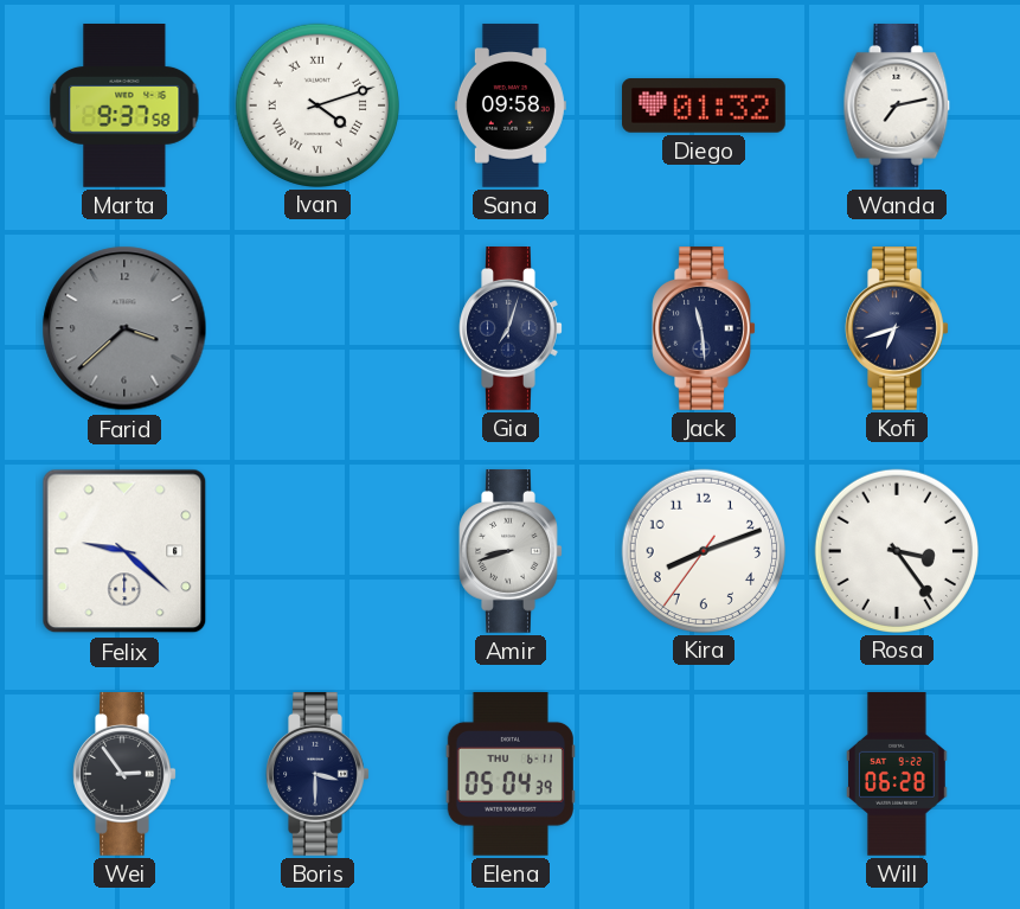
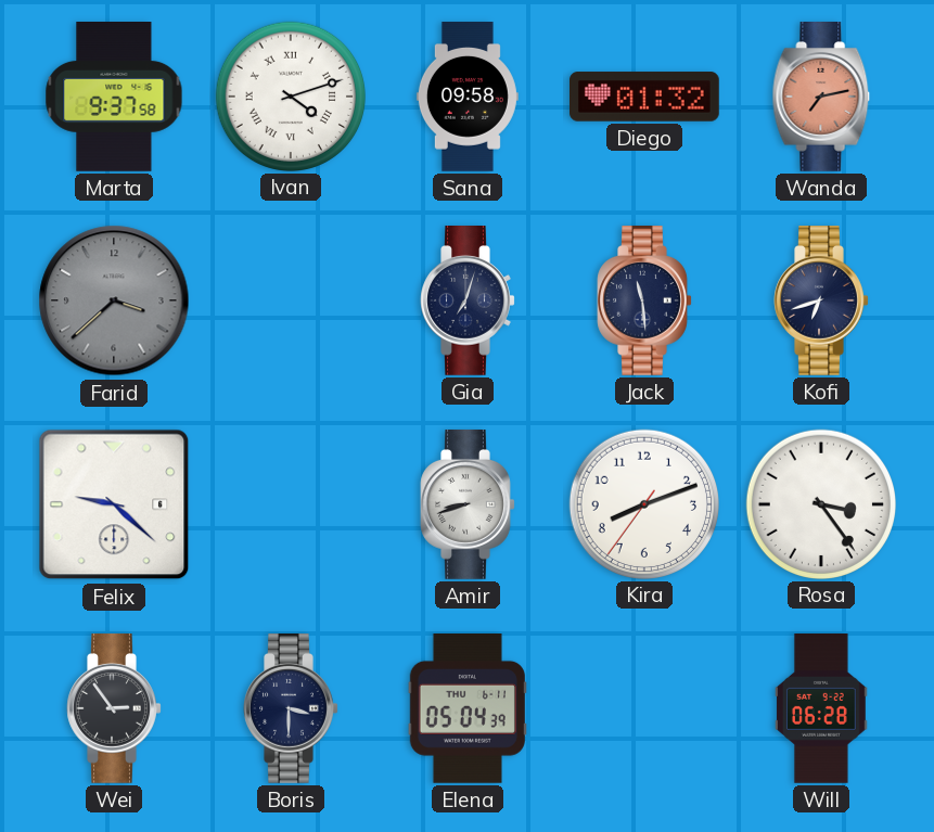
Wanda dial: white -> salmon
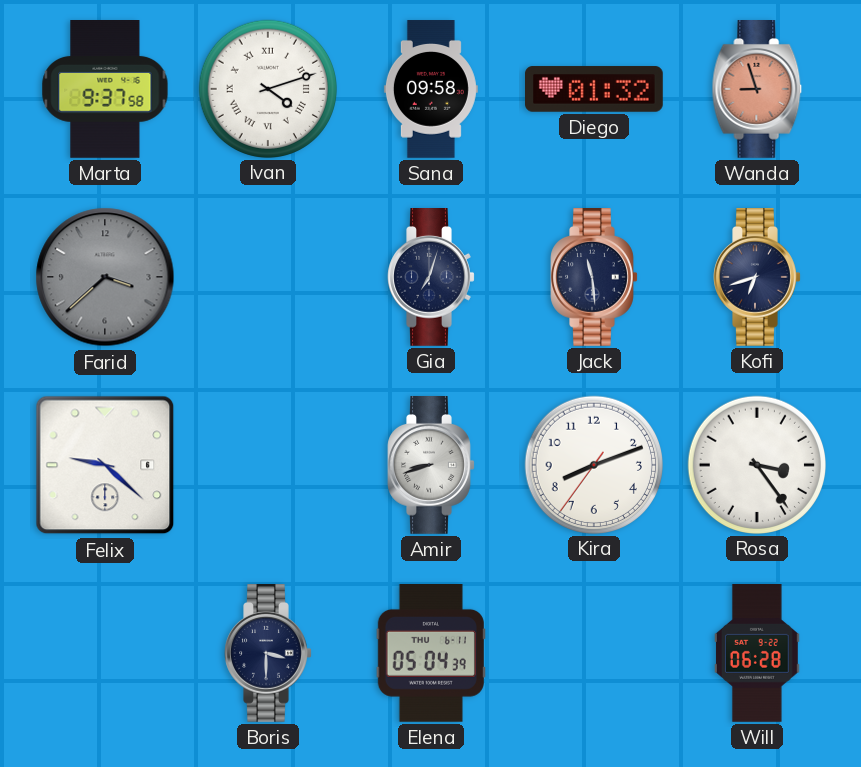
Wanda: 7:13 -> 8:57
Wei: 2:54 -> none
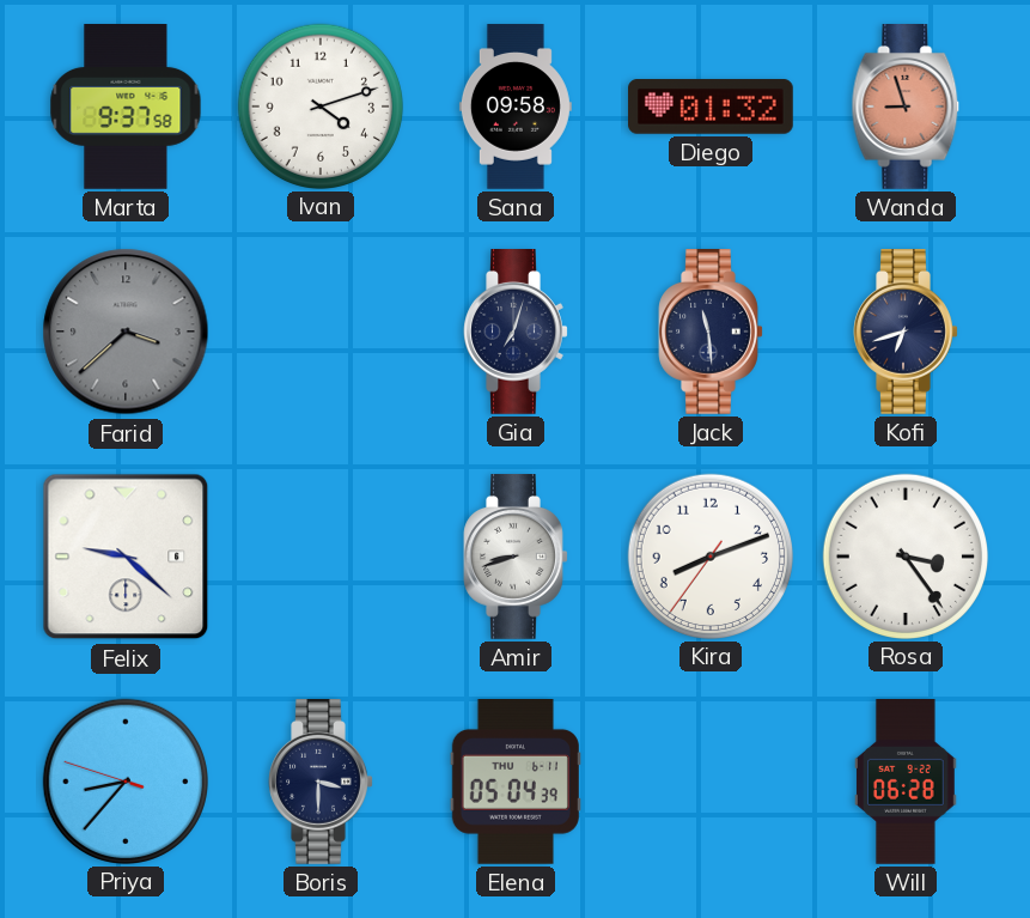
Ivan numerals: Roman -> Arabic
Priya: none -> 8:36
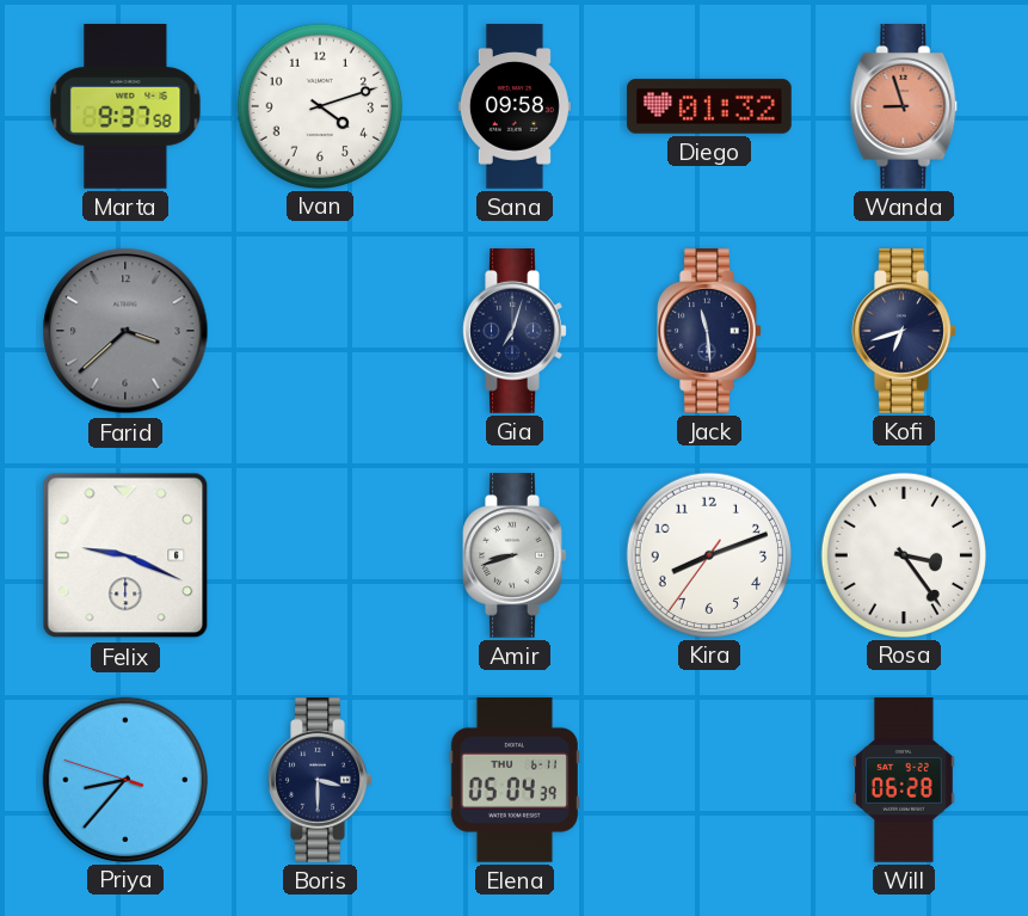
Felix: 9:22 -> 9:19
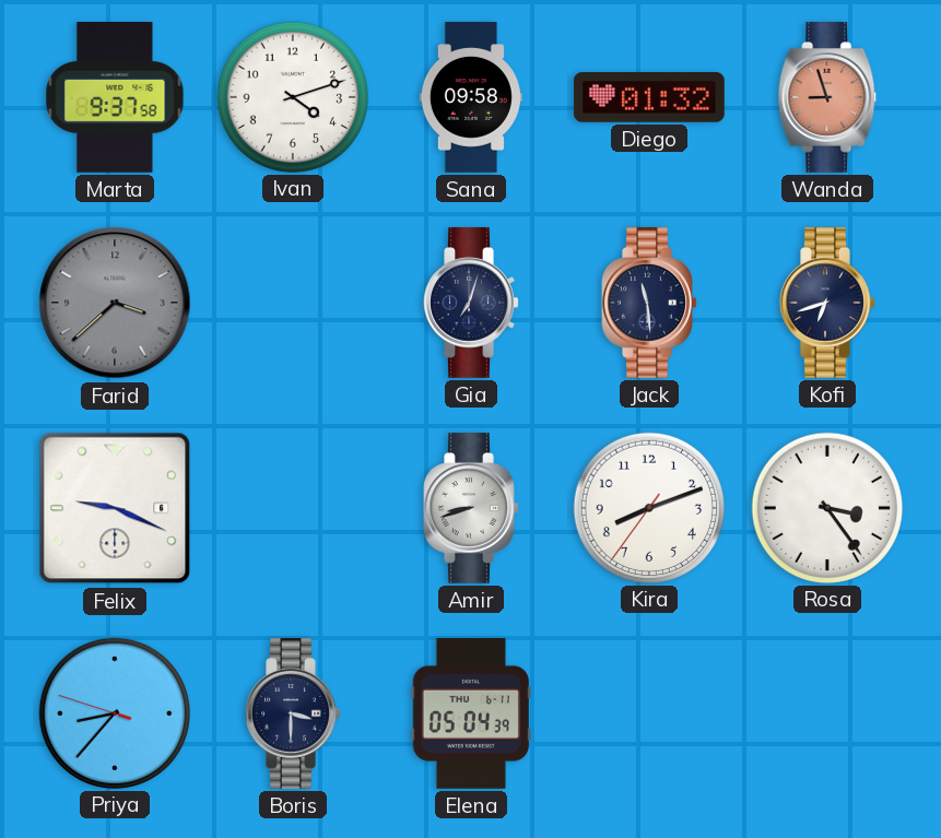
Will: 06:28 -> none
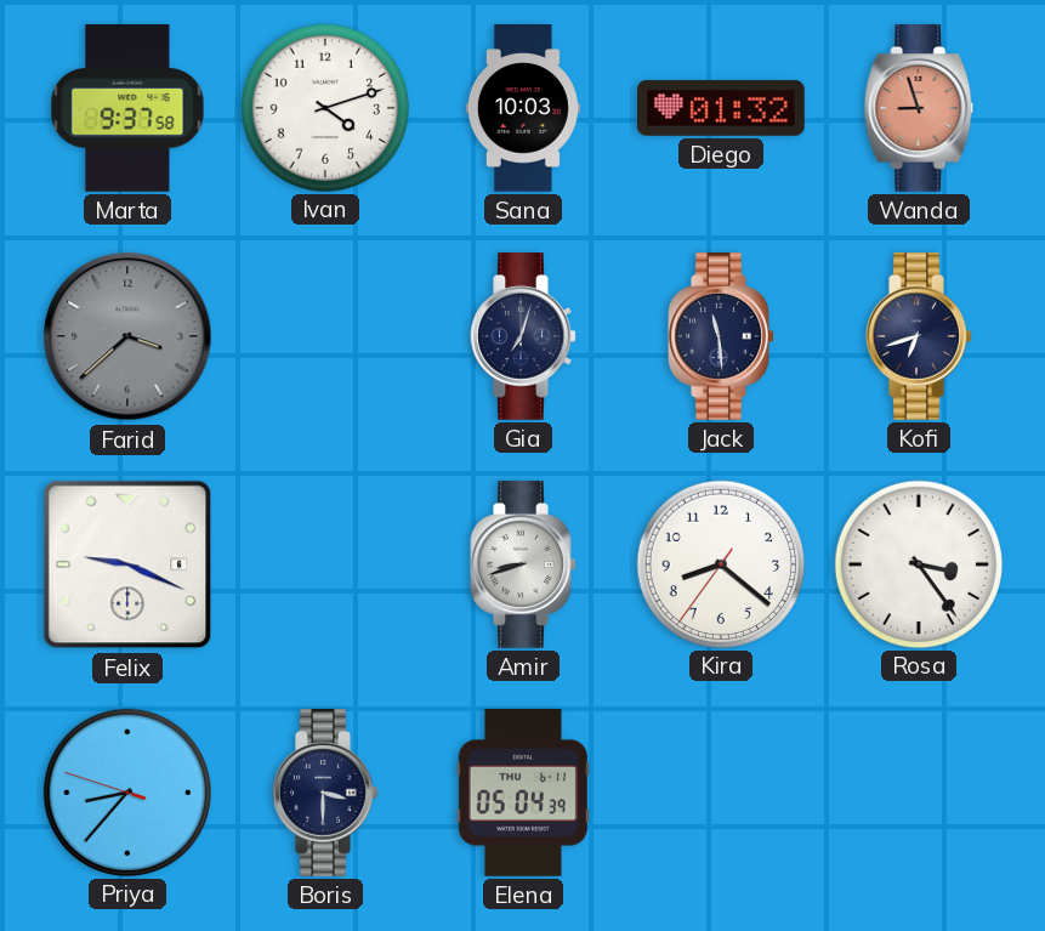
Sana: 09:58 -> 10:03
Kira: 8:11 -> 8:21
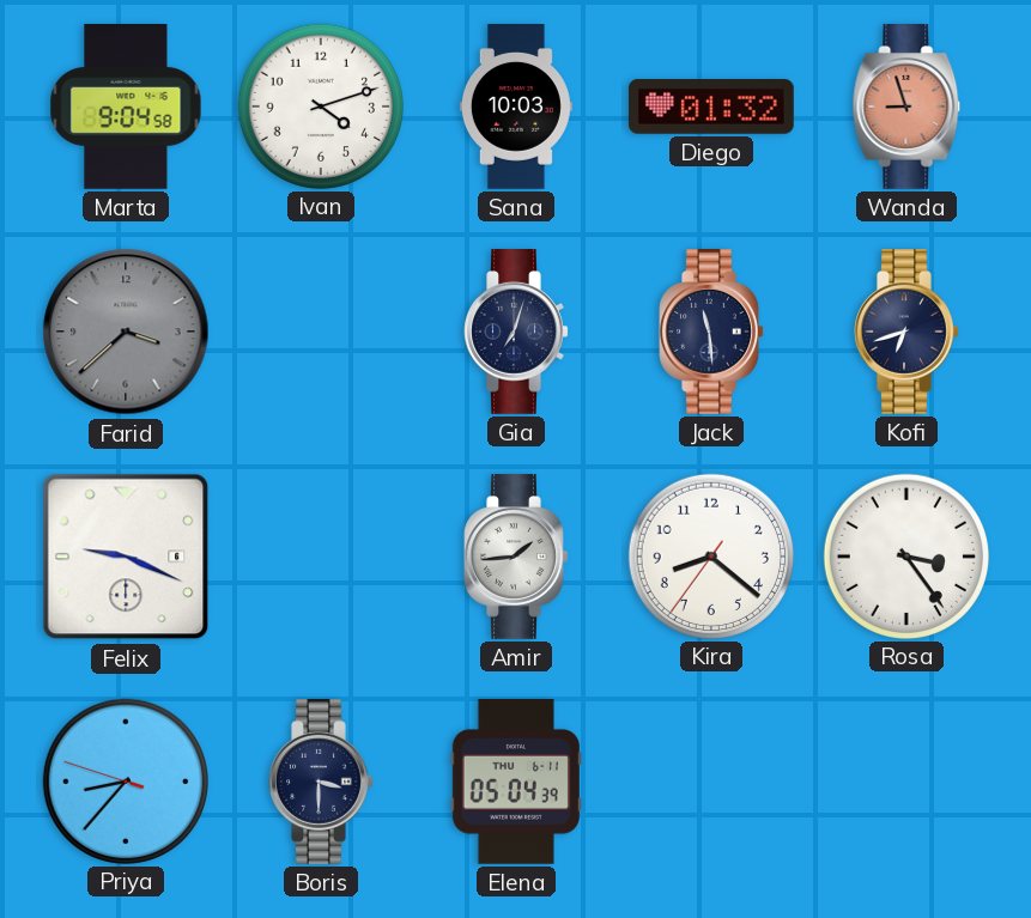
Marta: 9:37 -> 9:04
Amir: 8:42 -> 1:44
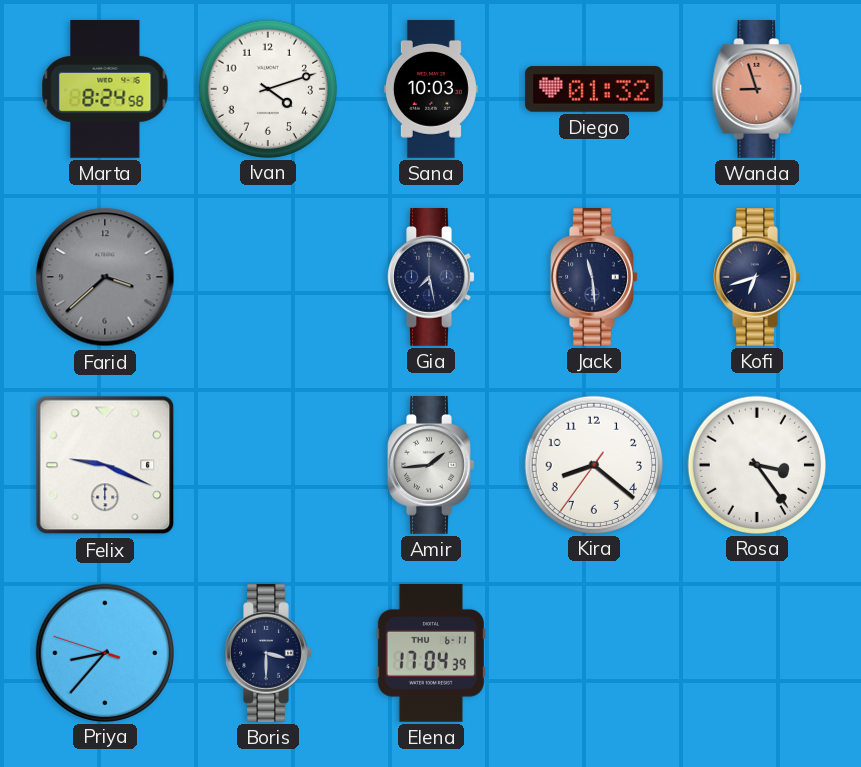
Marta: 9:04 -> 8:24
Gia: 7:03 -> 7:28
Elena: 05:04 -> 17:04
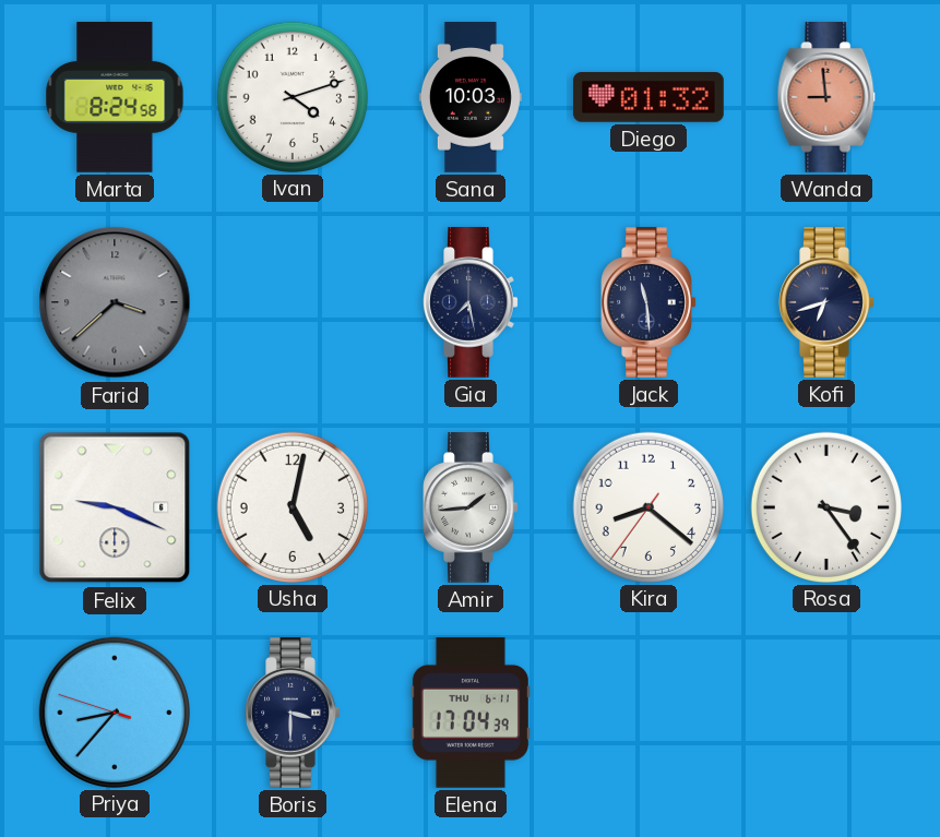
Wanda: 8:57 -> 8:59
Usha: none -> 5:02
